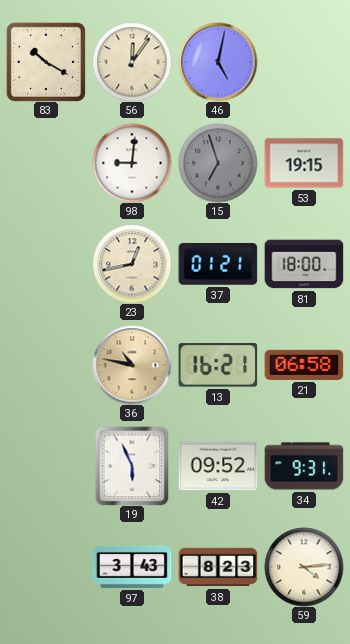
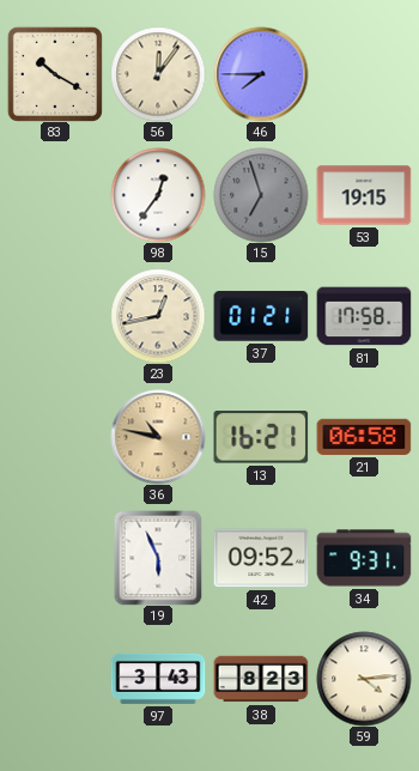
46: 5:02 -> 7:45
98: 9:01 -> 12:36
81: 18:00 -> 17:58
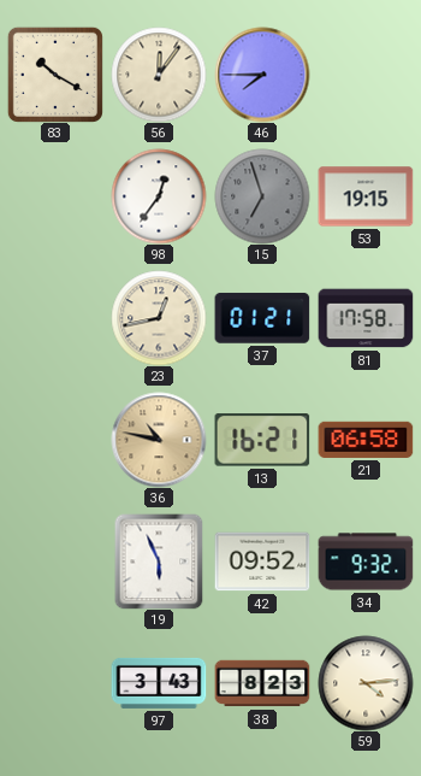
34: 9:31 -> 9:32
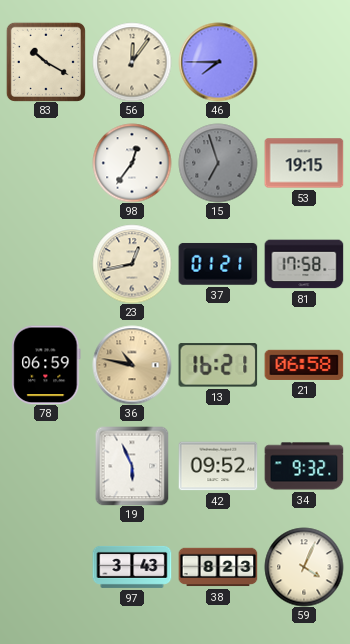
78: none -> 06:59
59: 4:14 -> 4:04
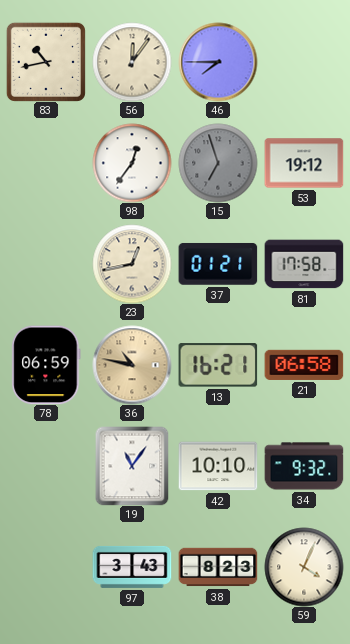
83: 10:20 -> 10:43
53: 19:15 -> 19:12
19: 5:56 -> 11:06
42: 09:52 -> 10:10
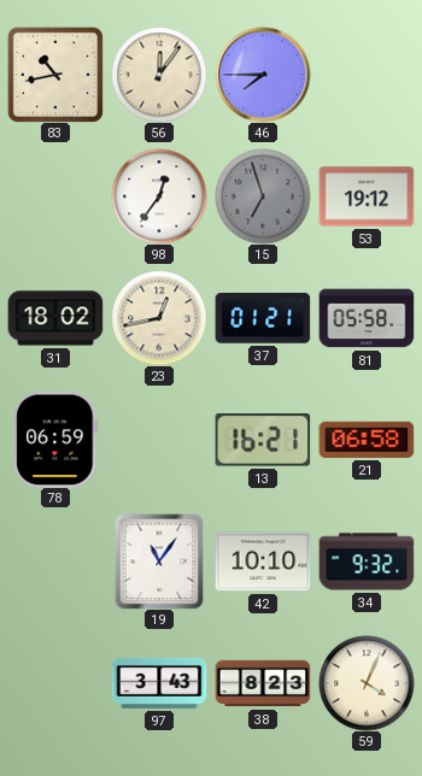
31: none -> 18:02
81: 17:58 -> 05:58
36: 10:47 -> none
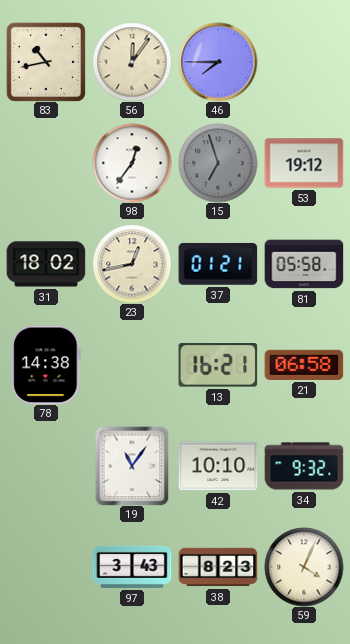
78: 06:59 -> 14:38
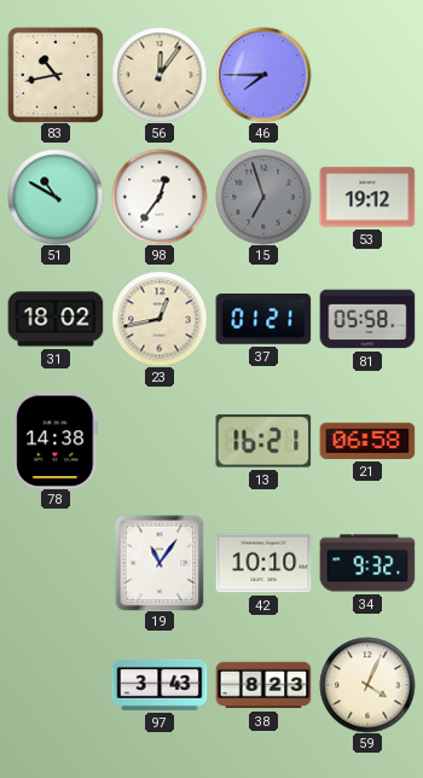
51: none -> 10:50
